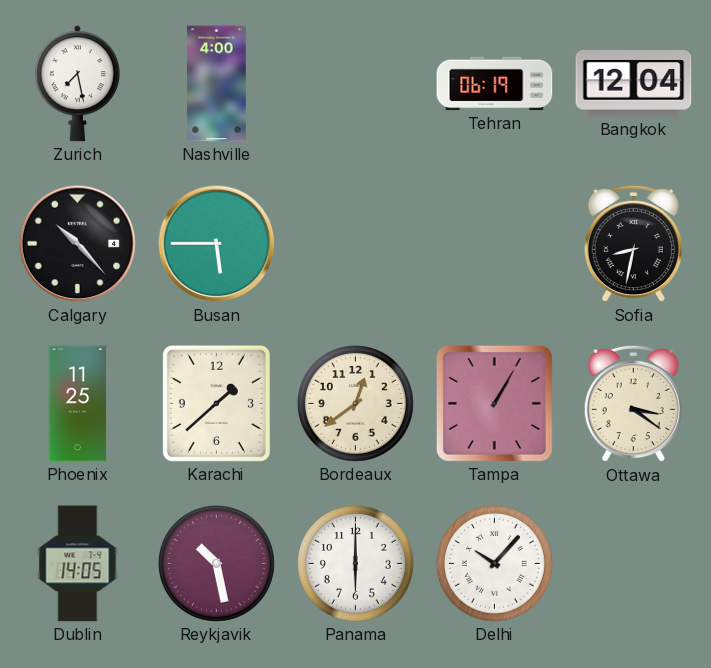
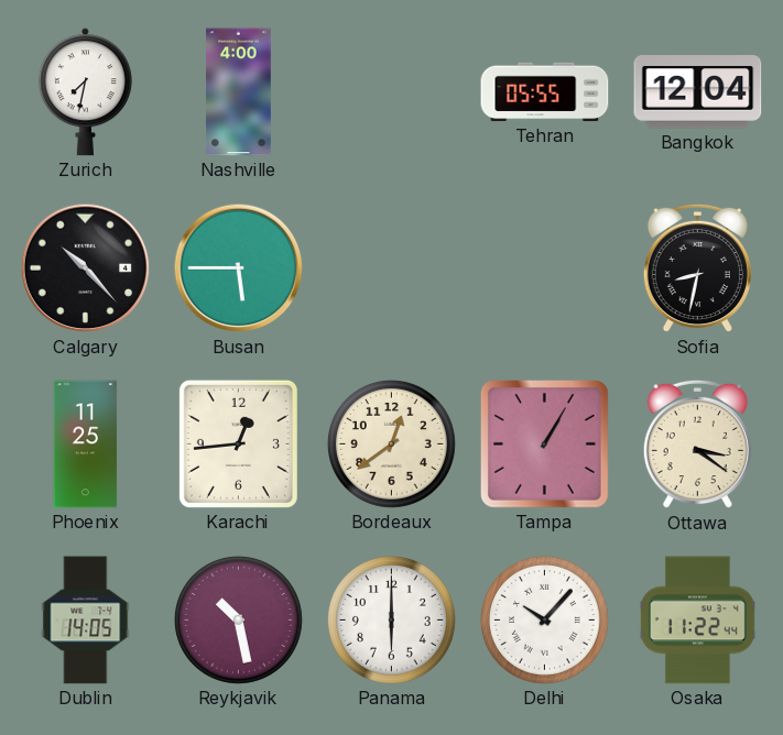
Zurich: 7:28 -> 7:32
Tehran: 06:19 -> 05:55
Karachi: 1:38 -> 12:44
Osaka: none -> 11:22
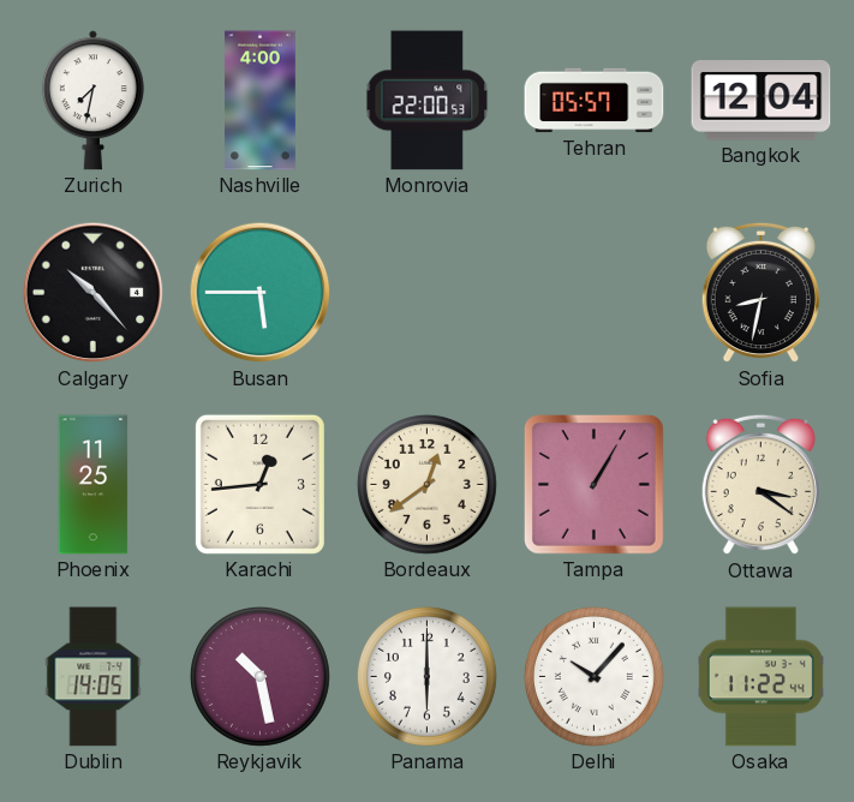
Monrovia: none -> 22:00
Tehran: 05:55 -> 05:57
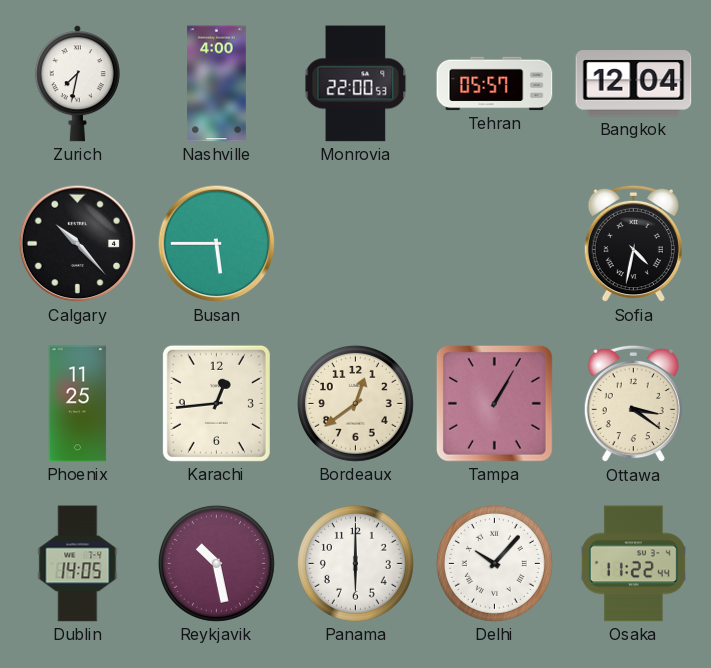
Sofia: 8:32 -> 4:32
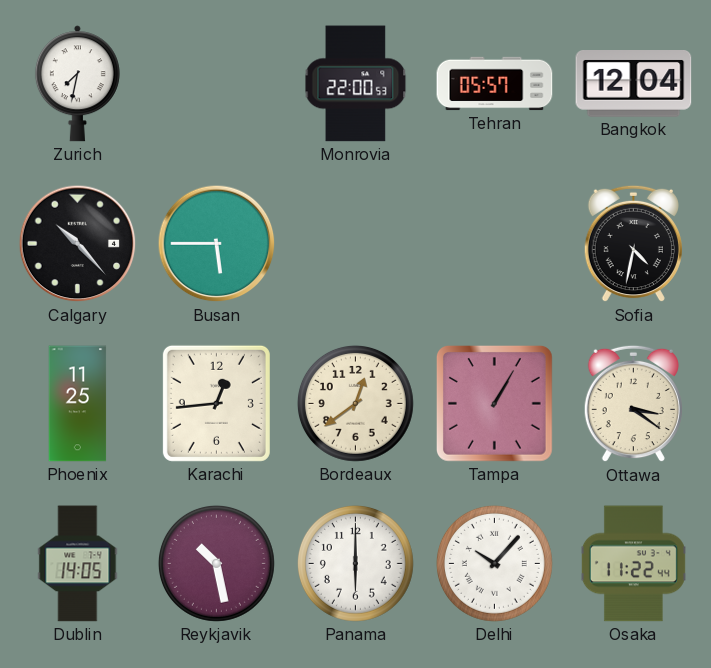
Nashville: 4:00 -> none
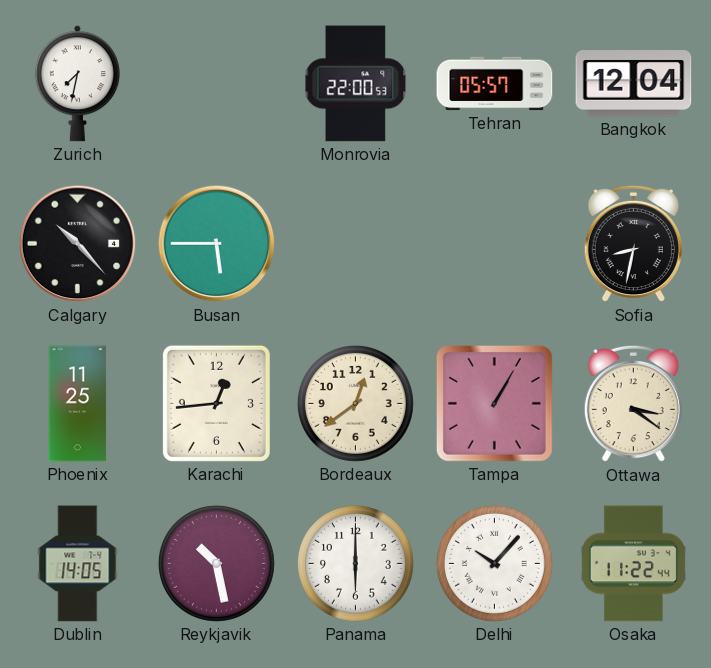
Sofia: 4:32 -> 8:32
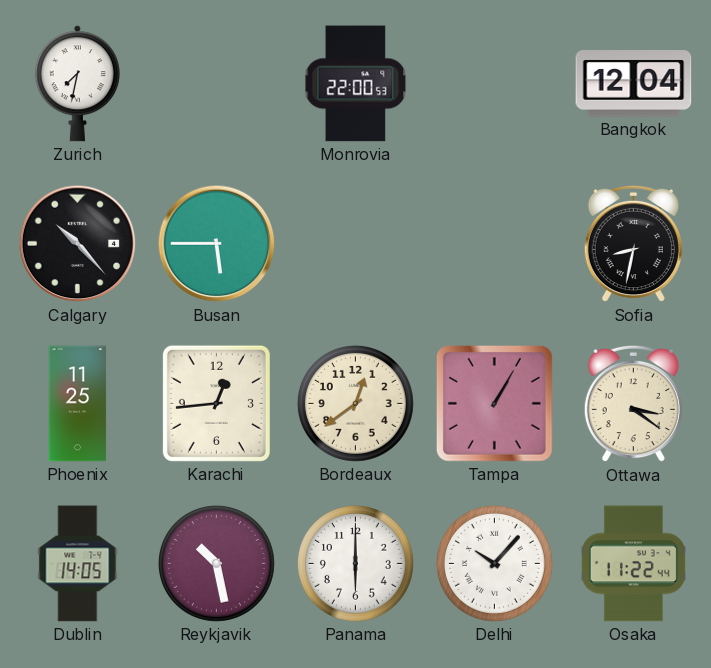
Tehran: 05:57 -> none
